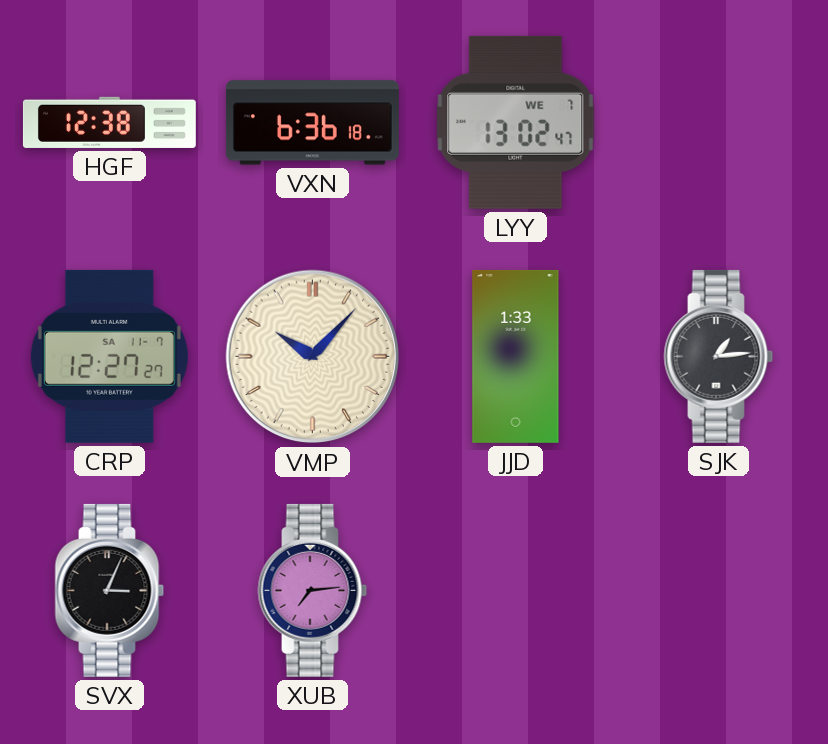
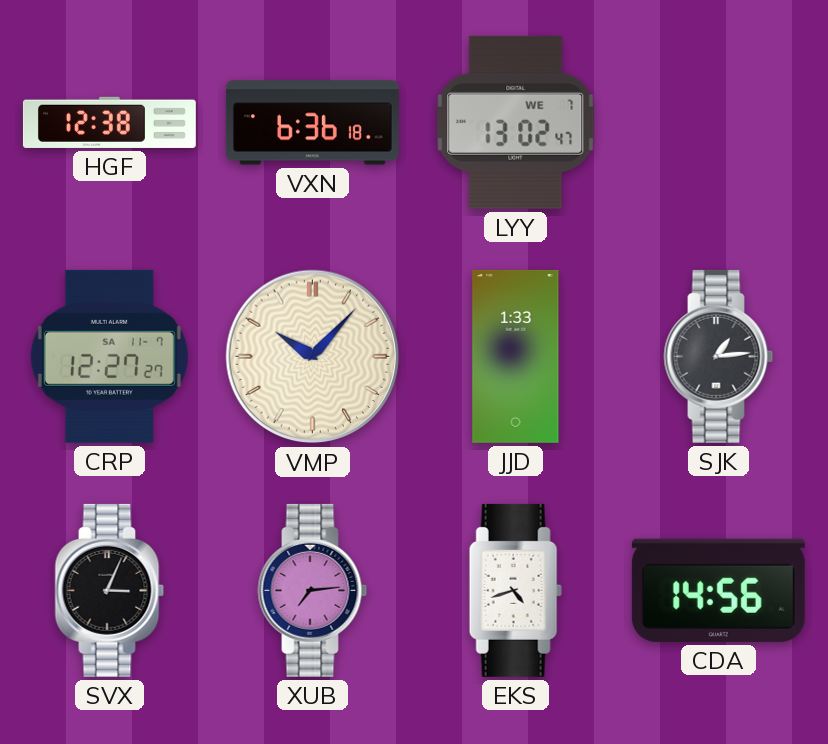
EKS: none -> 4:42
CDA: none -> 14:56
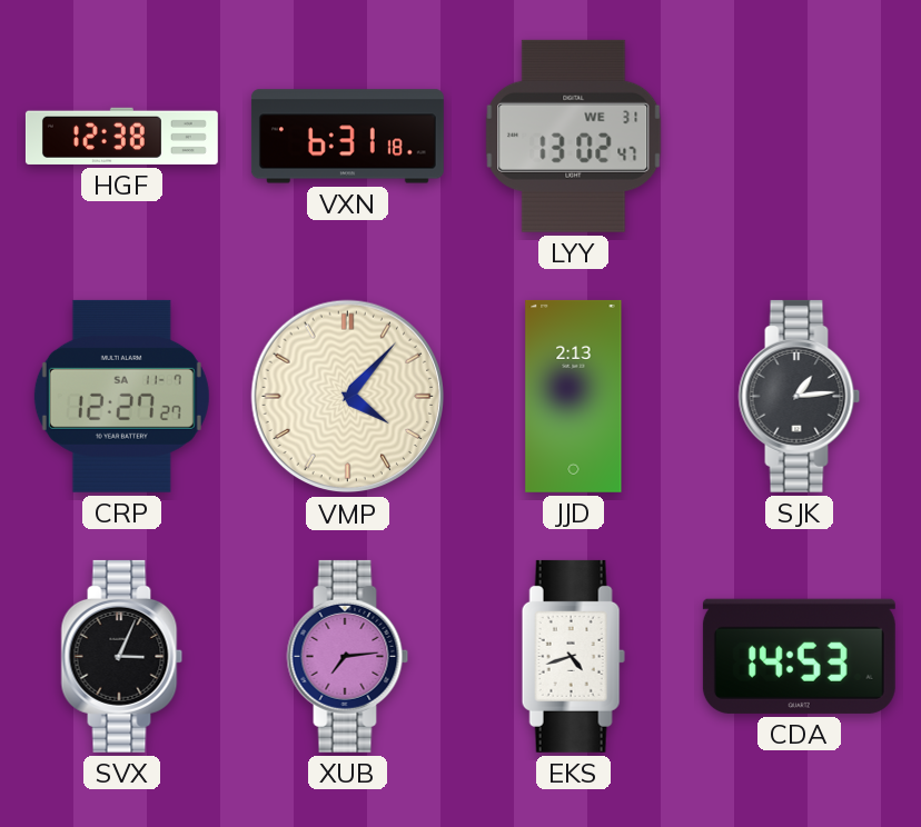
VXN: 6:36 -> 6:31
LYY date: WE 7 -> WE 31
VMP: 10:07 -> 4:07
JJD: 1:33 -> 2:13
CDA: 14:56 -> 14:53
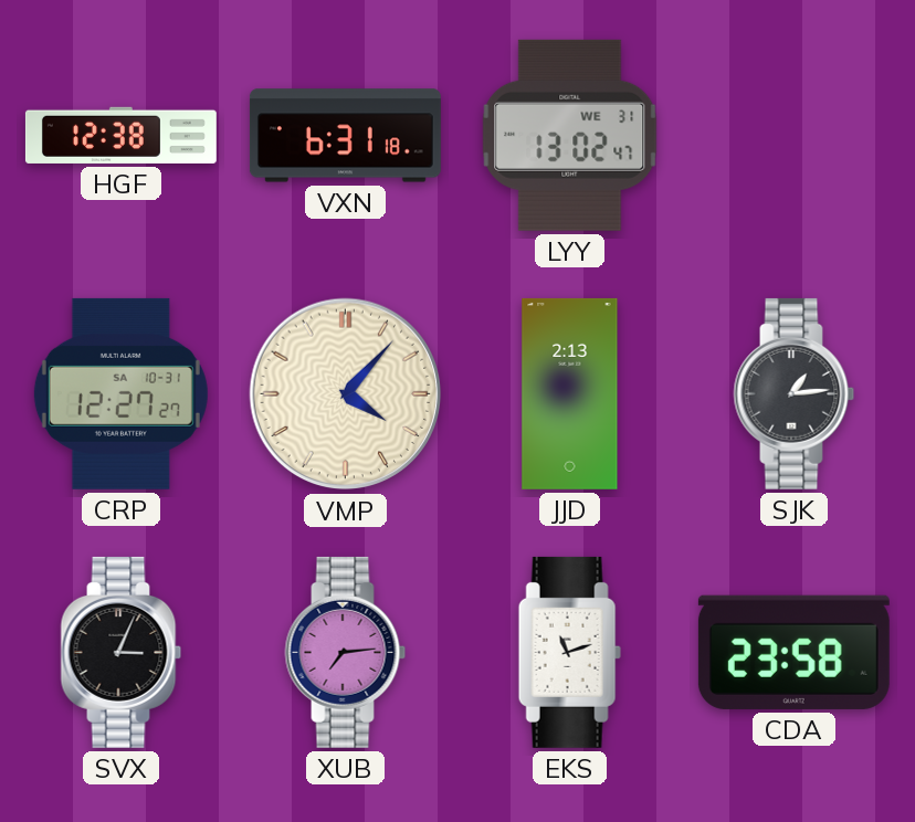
CRP date: SA 11-7 -> SA 10-31
EKS: 4:42 -> 11:12
CDA: 14:53 -> 23:58
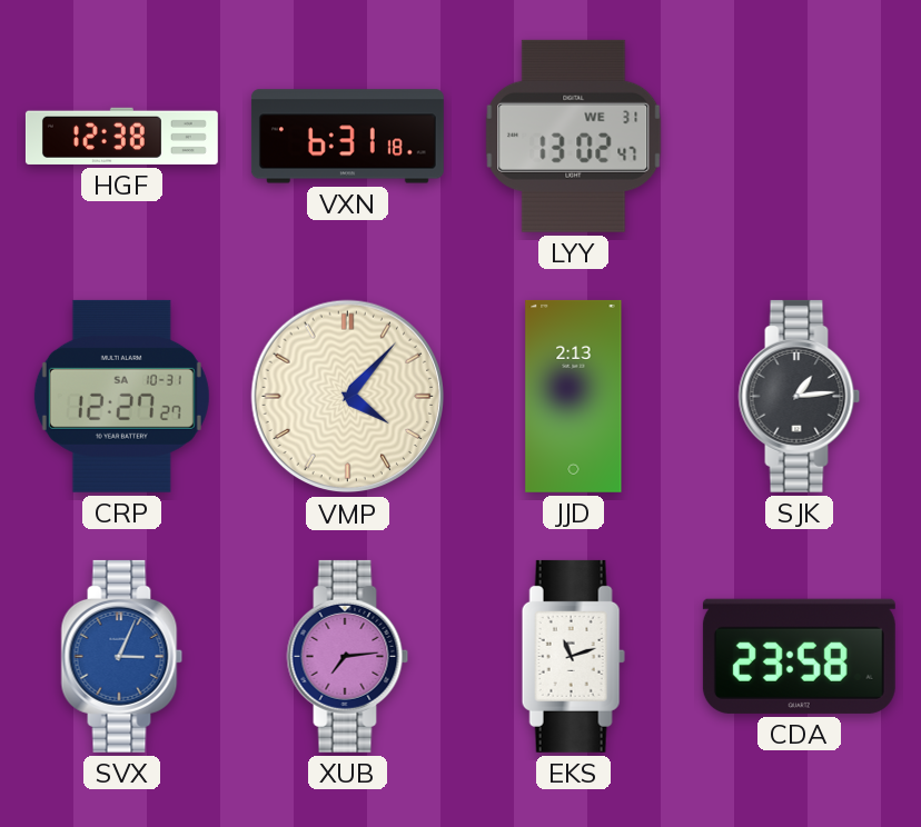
SVX dial: black -> blue
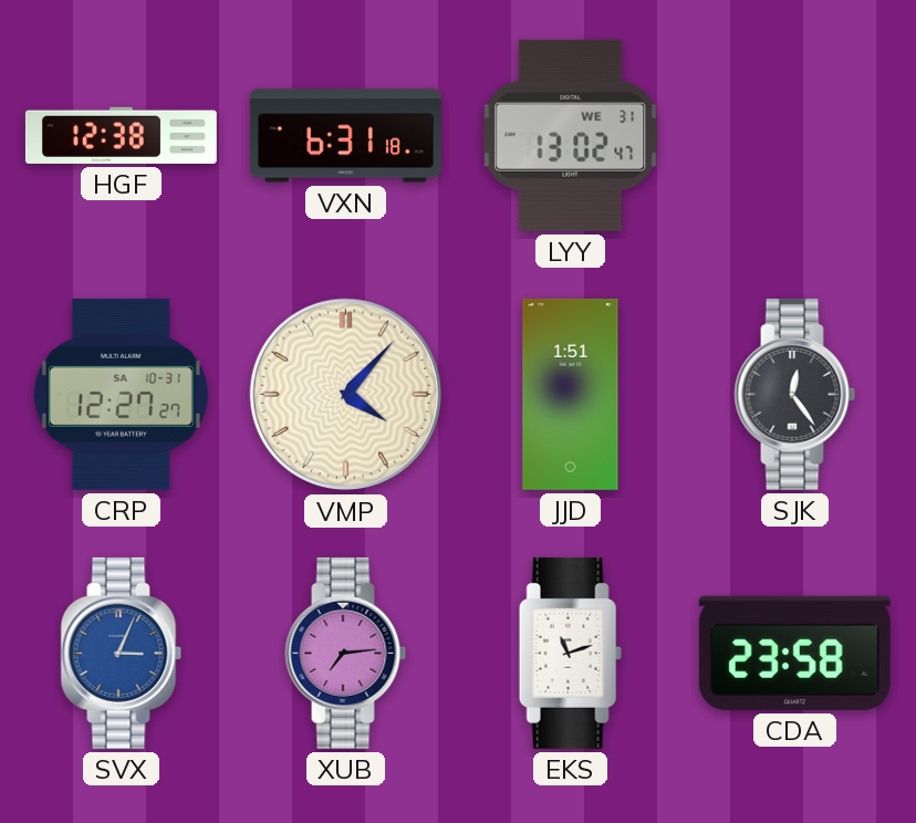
JJD: 2:13 -> 1:51
SJK: 1:14 -> 12:24
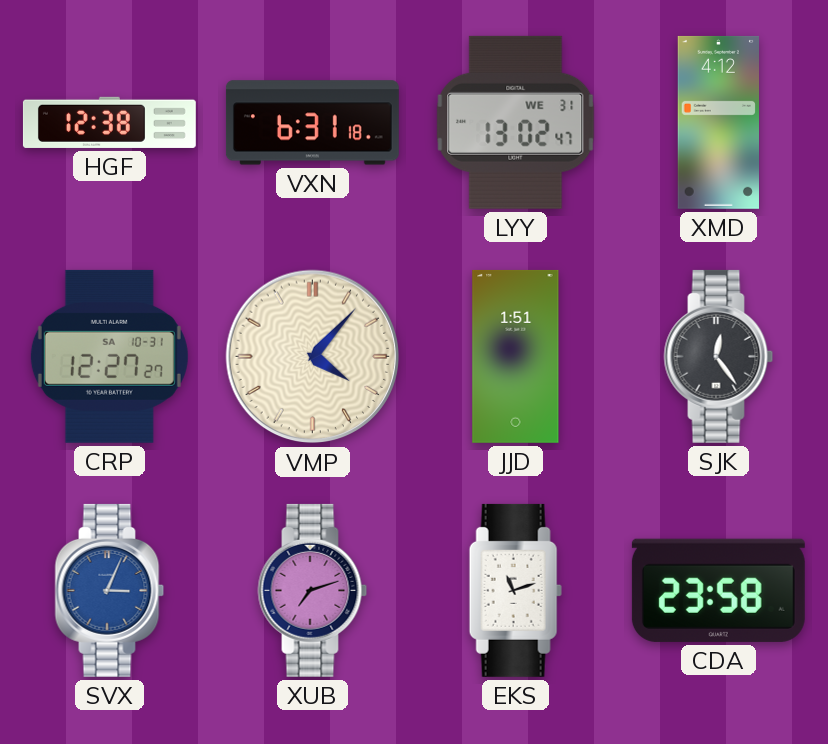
XMD: none -> 4:12
XUB: 7:14 -> 7:12
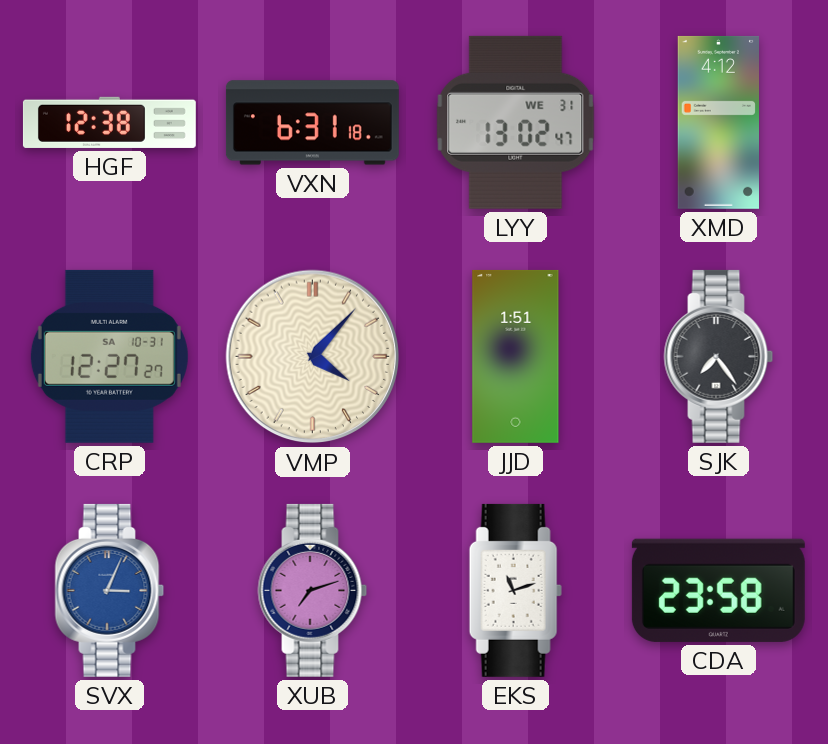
SJK: 12:24 -> 7:24
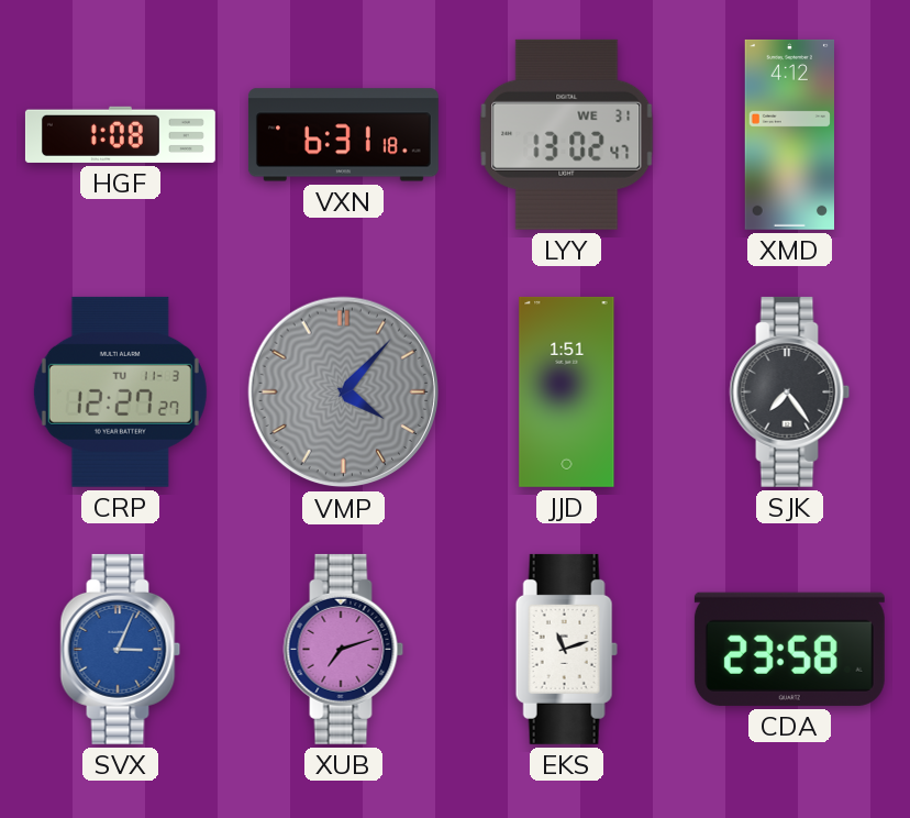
HGF: 12:38 -> 1:08
CRP date: SA 10-31 -> TU 11-3
VMP dial: cream -> grey
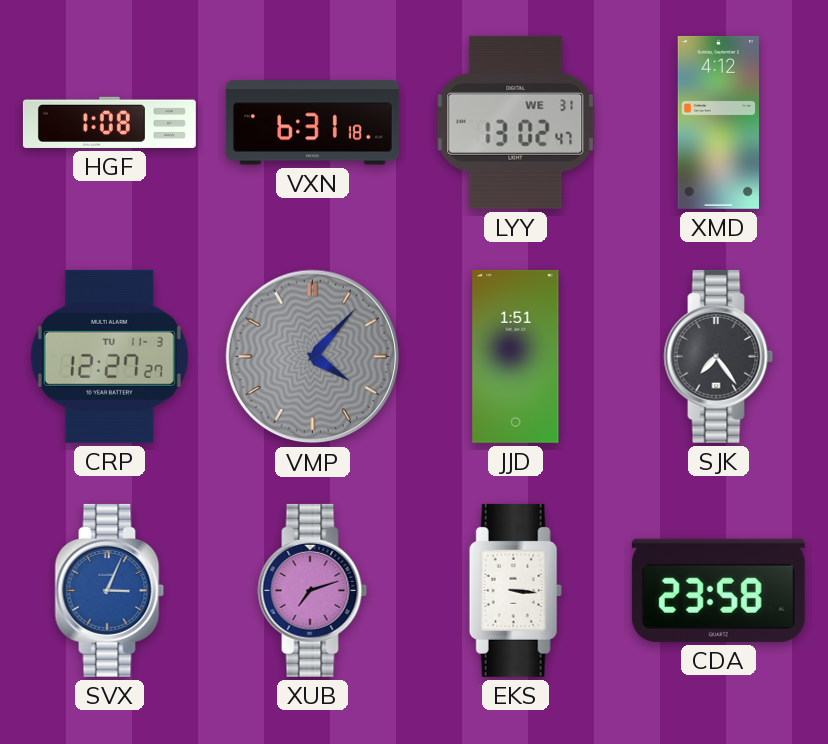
EKS: 11:12 -> 3:16
